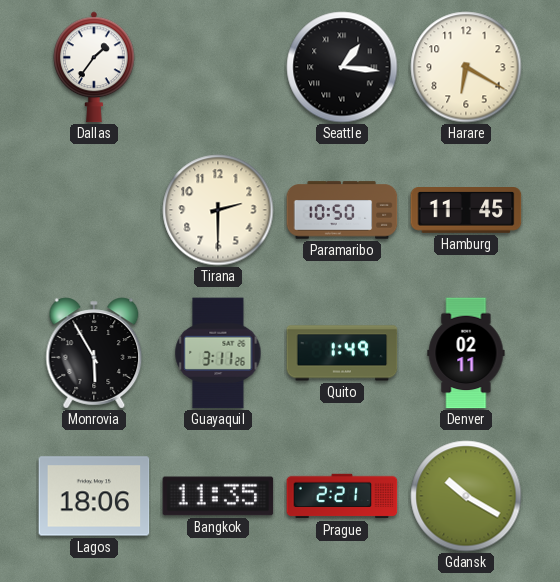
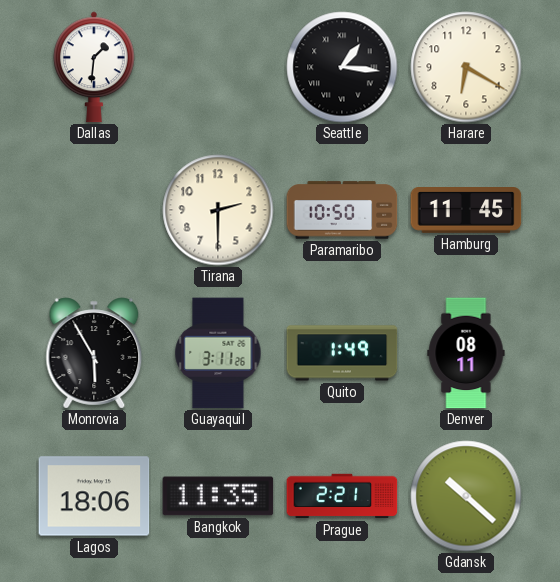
Dallas: 1:36 -> 1:31
Denver: 02:11 -> 08:11
Gdansk: 10:20 -> 10:22
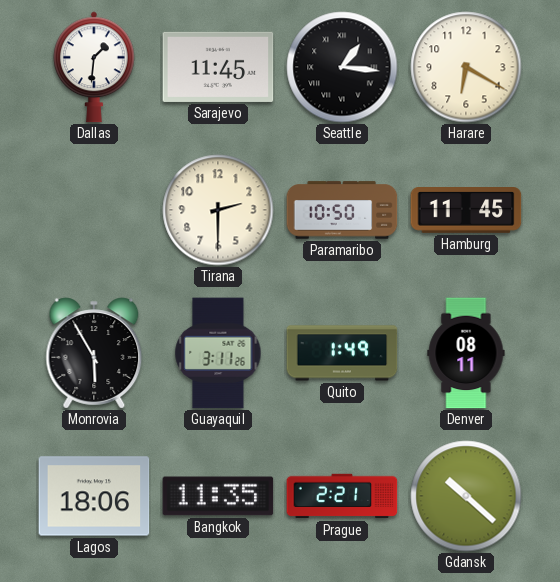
Sarajevo: none -> 11:45
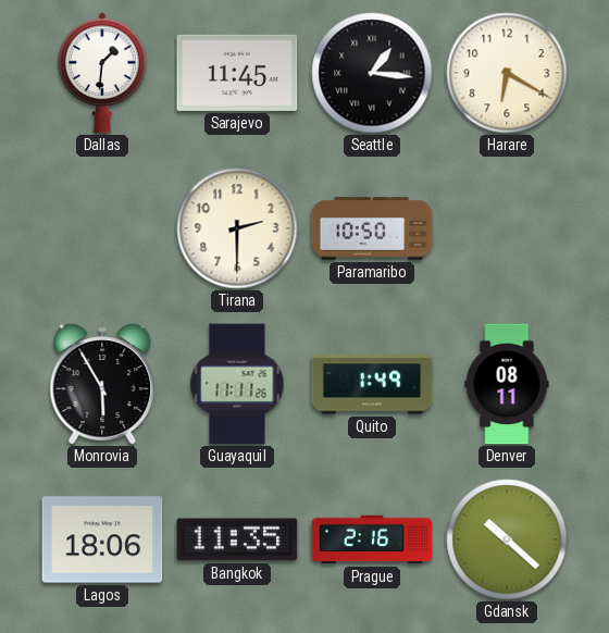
Hamburg: 11:45 -> none
Guayaquil: 3:11 -> 11:11
Prague: 2:21 -> 2:16
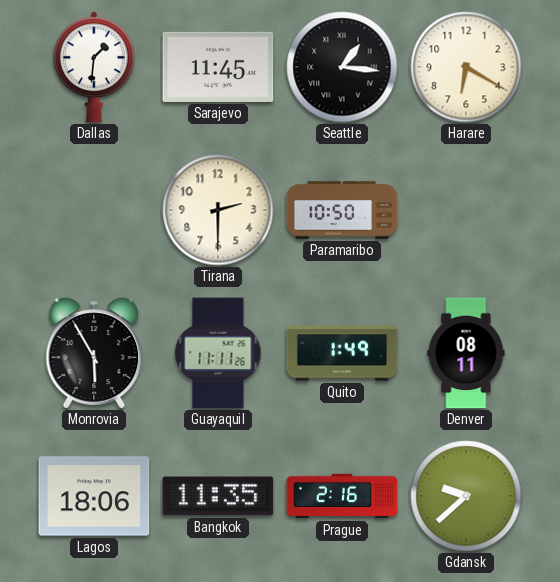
Gdansk: 10:22 -> 9:38
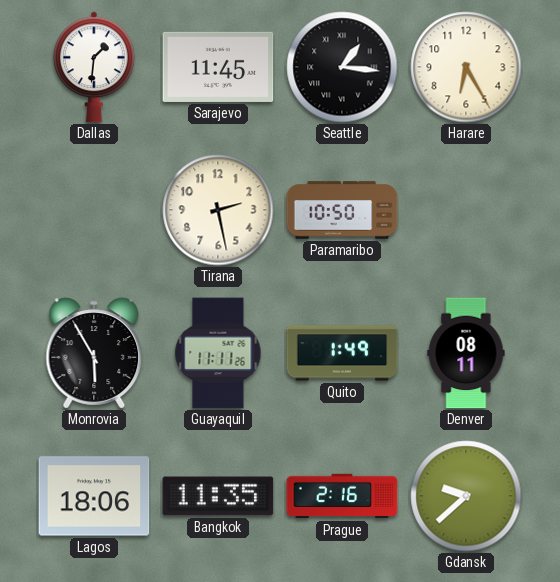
Harare: 6:20 -> 6:25
Tirana: 2:30 -> 2:28
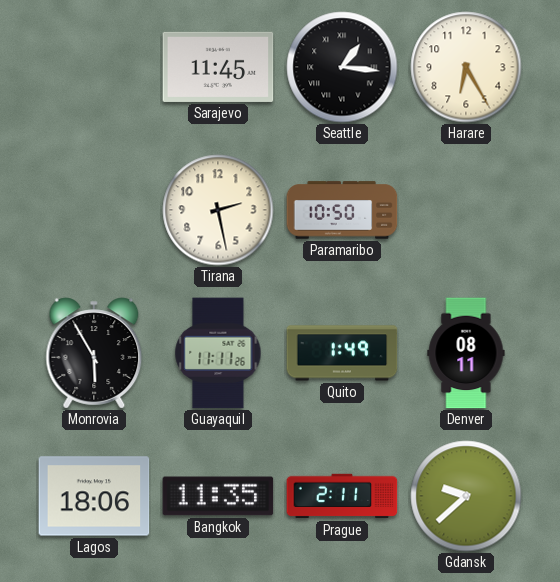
Dallas: 1:31 -> none
Prague: 2:16 -> 2:11
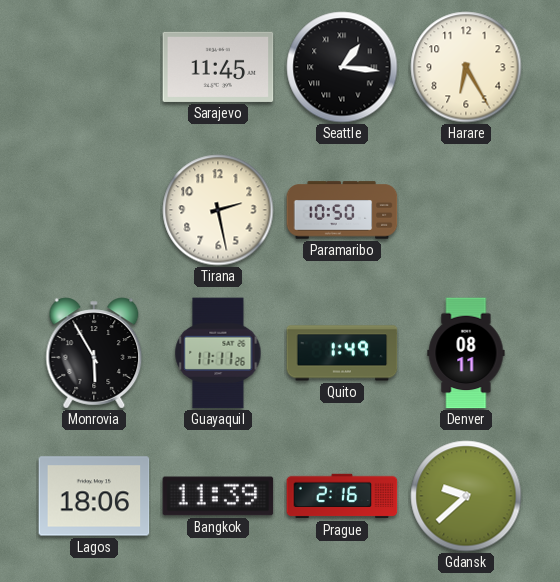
Bangkok: 11:35 -> 11:39
Prague: 2:11 -> 2:16
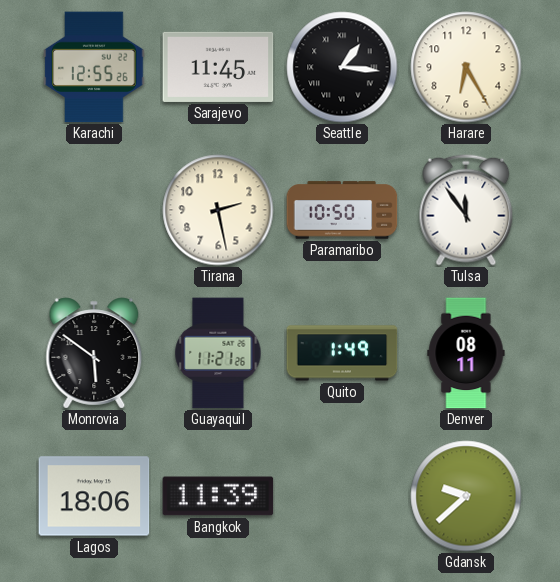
Karachi: none -> 12:55
Tulsa: none -> 11:54
Monrovia: 5:55 -> 5:51
Guayaquil: 11:11 -> 11:21
Prague: 2:16 -> none
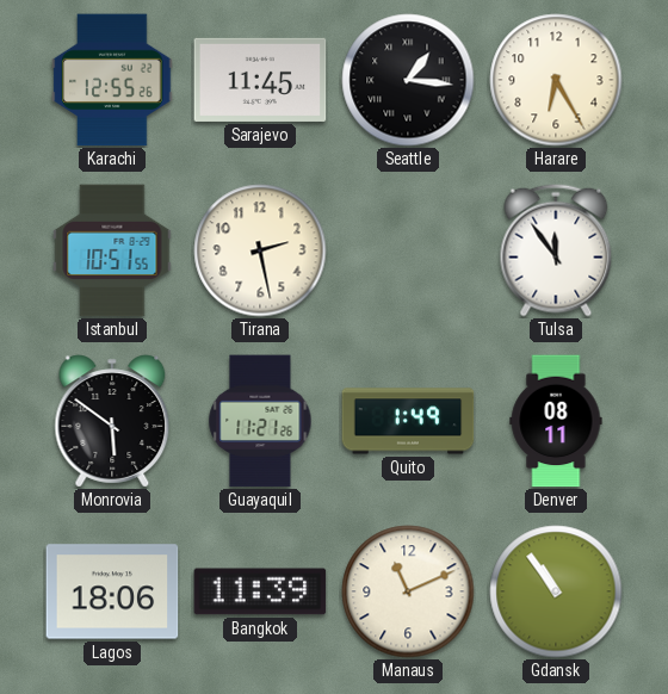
Istanbul: none -> 10:51
Paramaribo: 10:50 -> none
Manaus: none -> 11:11
Gdansk: 9:38 -> 10:54
